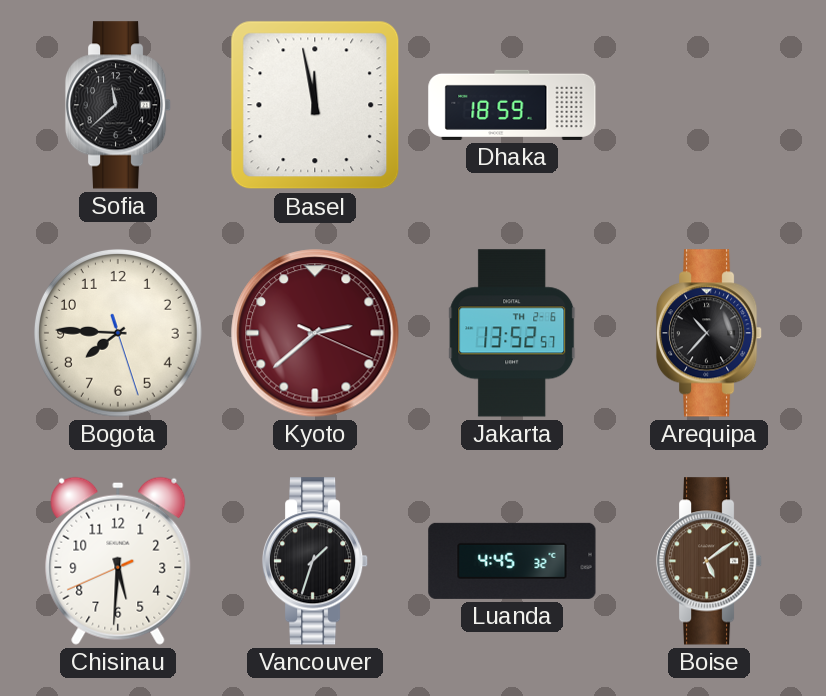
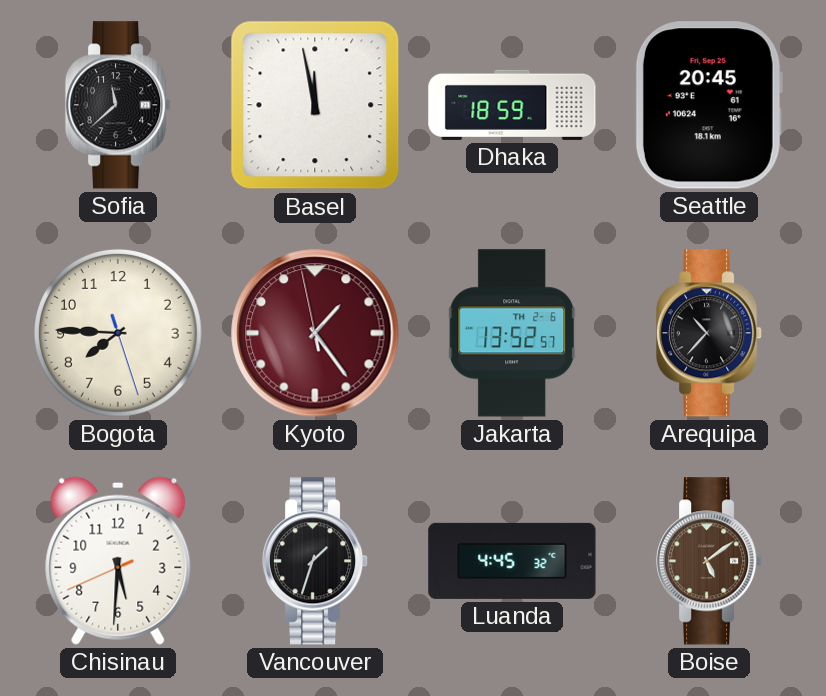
Seattle: none -> 20:45
Kyoto: 2:38 -> 1:23
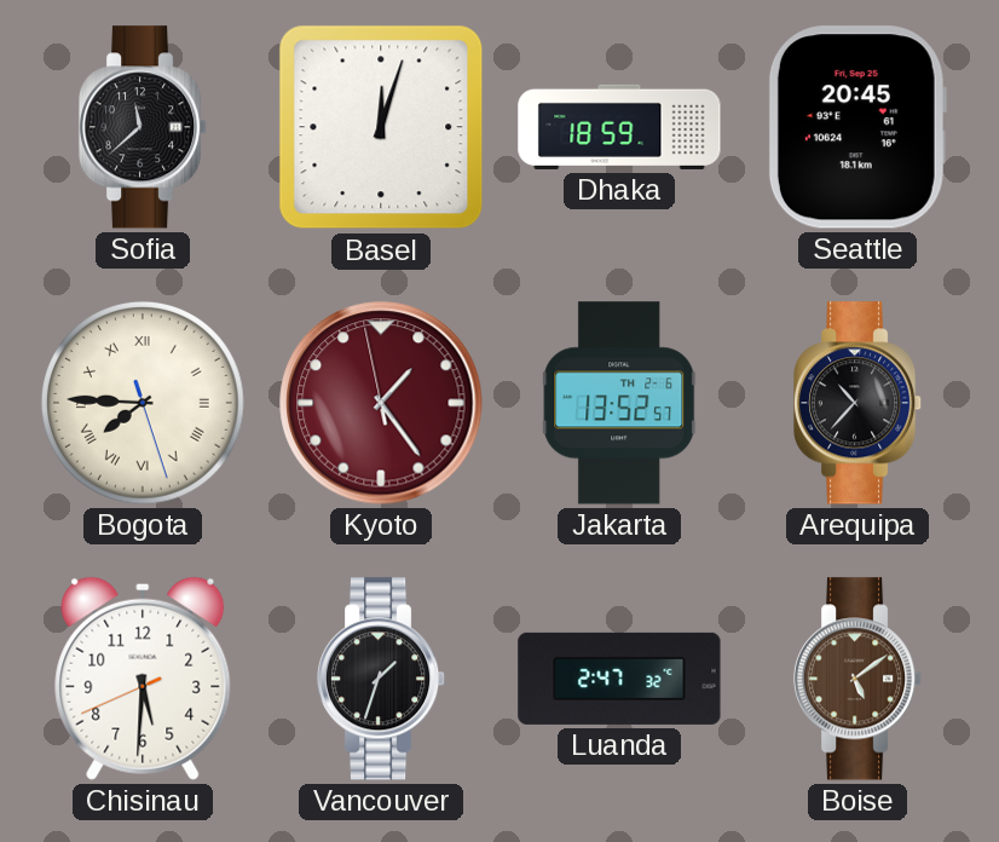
Basel: 11:58 -> 12:03
Bogota numerals: Arabic -> Roman
Luanda: 4:45 -> 2:47
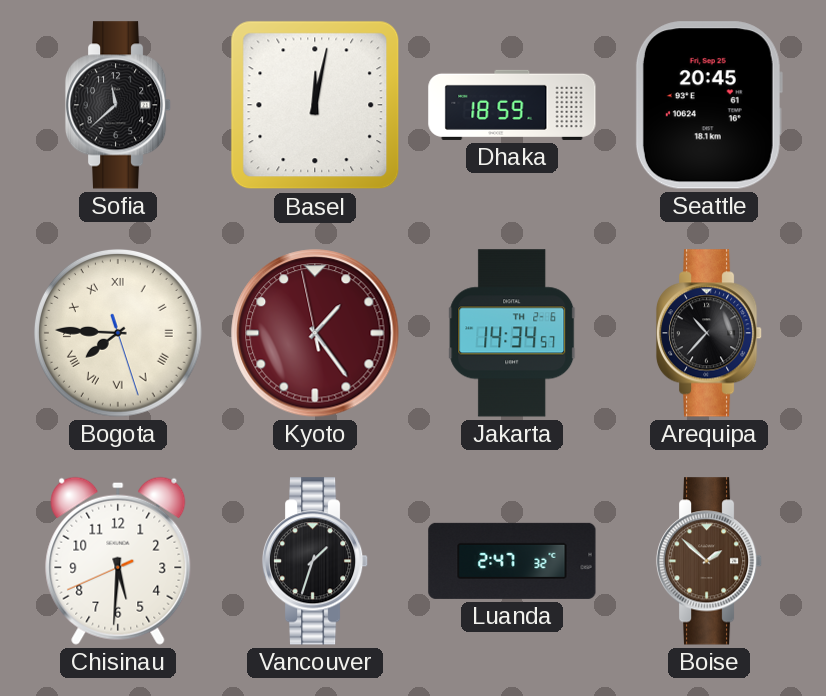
Basel: 12:03 -> 12:02
Jakarta: 13:52 -> 14:34
Boise: 5:09 -> 1:52
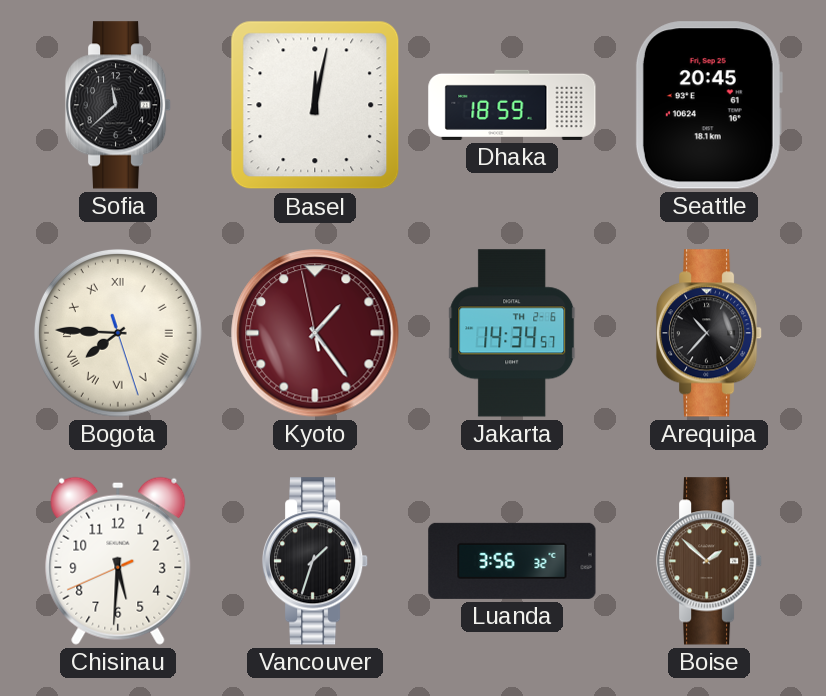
Luanda: 2:47 -> 3:56
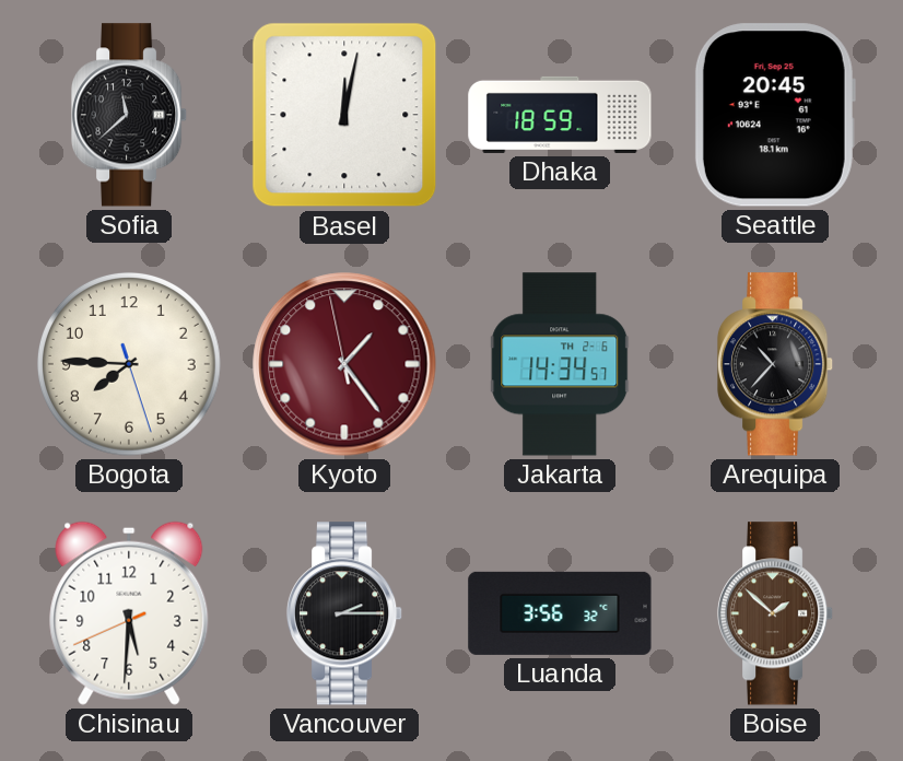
Bogota numerals: Roman -> Arabic
Vancouver: 1:33 -> 2:15
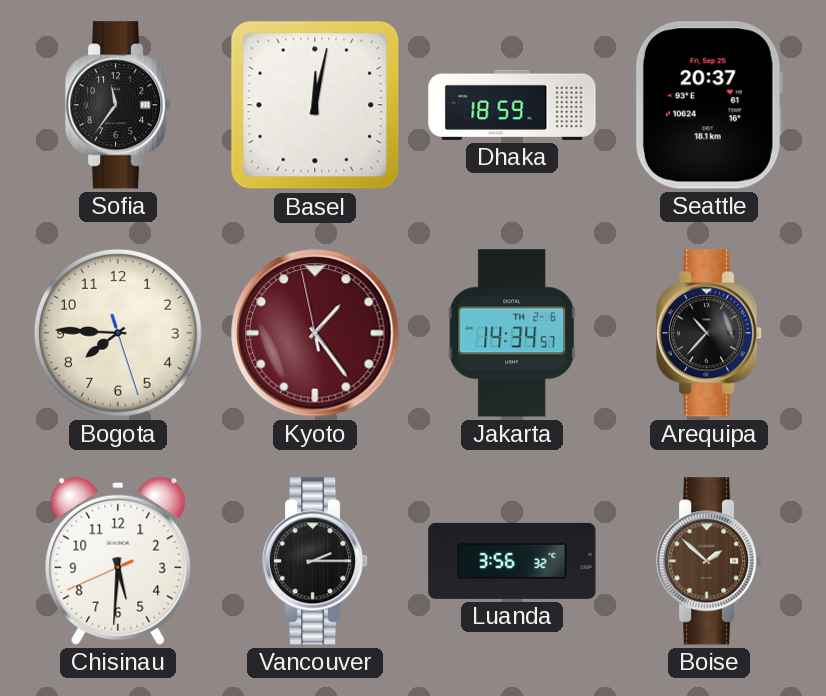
Sofia: 11:38 -> 11:36
Seattle: 20:45 -> 20:37
